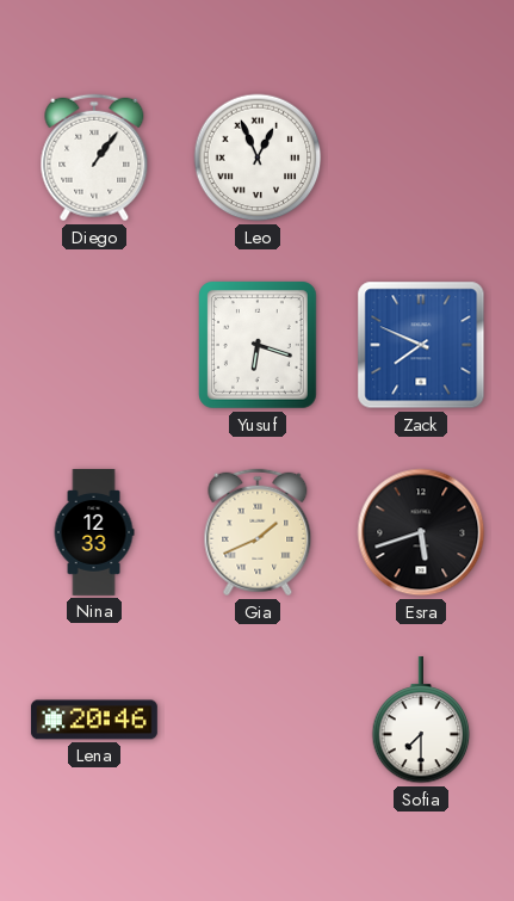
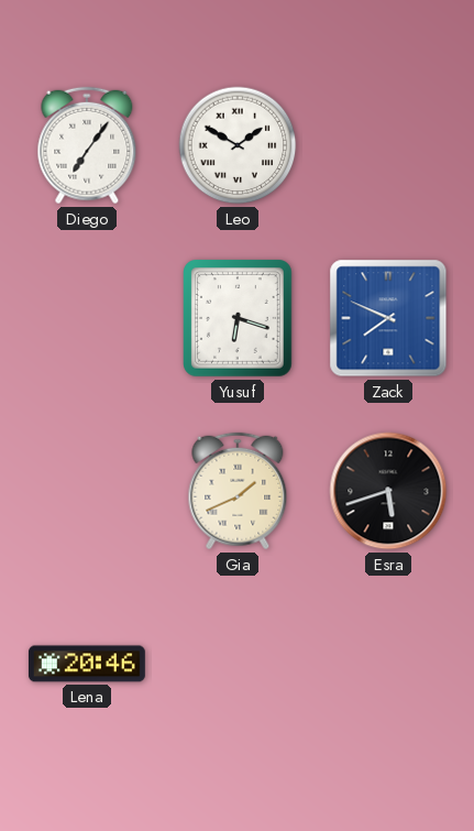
Diego: 1:06 -> 7:06
Leo: 12:56 -> 1:50
Nina: 12:33 -> none
Sofia: 7:30 -> none
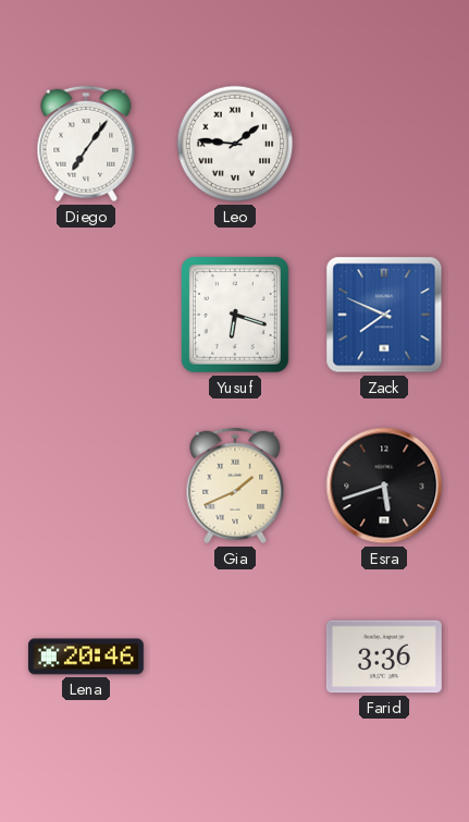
Leo: 1:50 -> 1:46
Farid: none -> 3:36
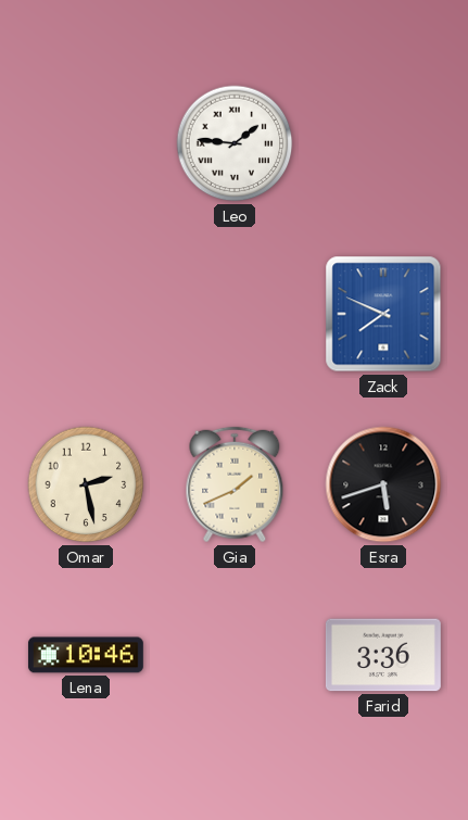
Diego: 7:06 -> none
Yusuf: 6:18 -> none
Omar: none -> 2:28
Lena: 20:46 -> 10:46
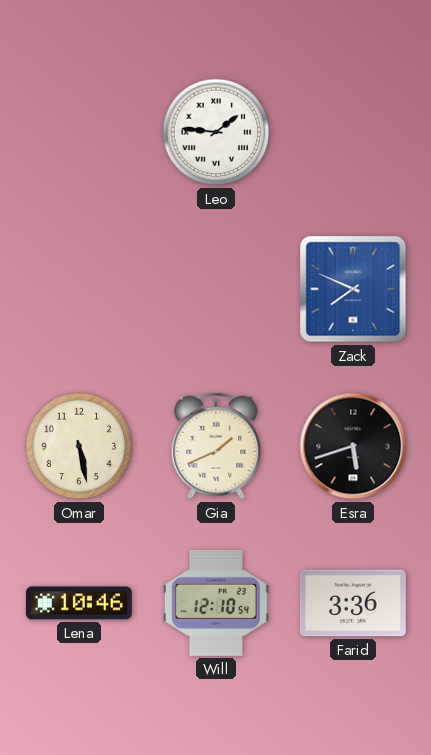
Omar: 2:28 -> 5:28
Will: none -> 12:10
